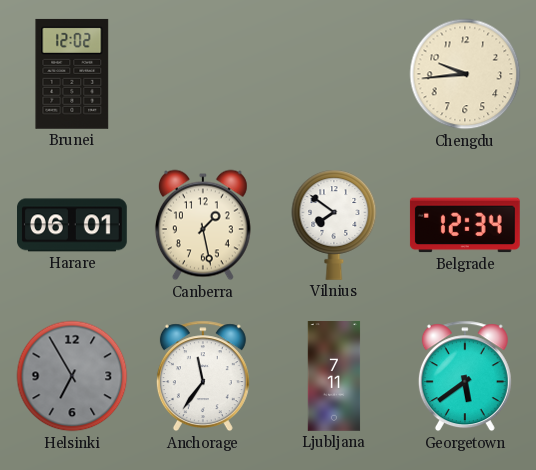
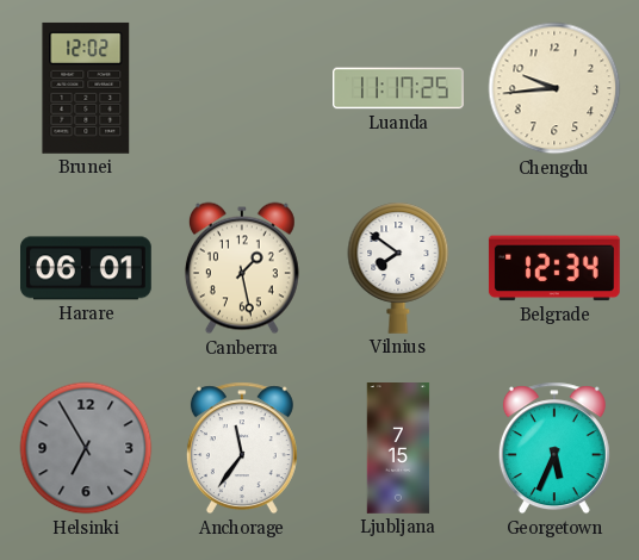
Luanda: none -> 11:17
Ljubljana: 7:11 -> 7:15
Georgetown: 5:39 -> 5:34
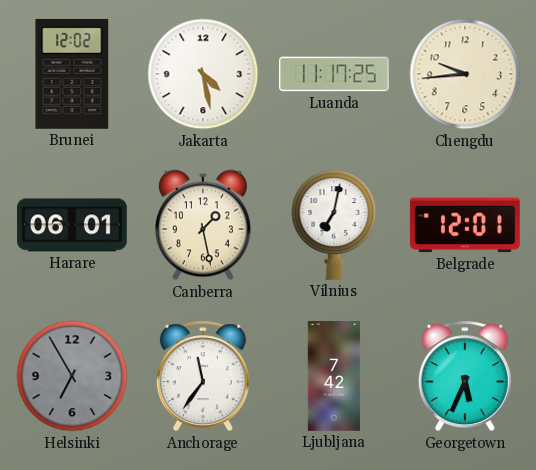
Jakarta: none -> 4:28
Vilnius: 7:51 -> 7:02
Belgrade: 12:34 -> 12:01
Ljubljana: 7:15 -> 7:42
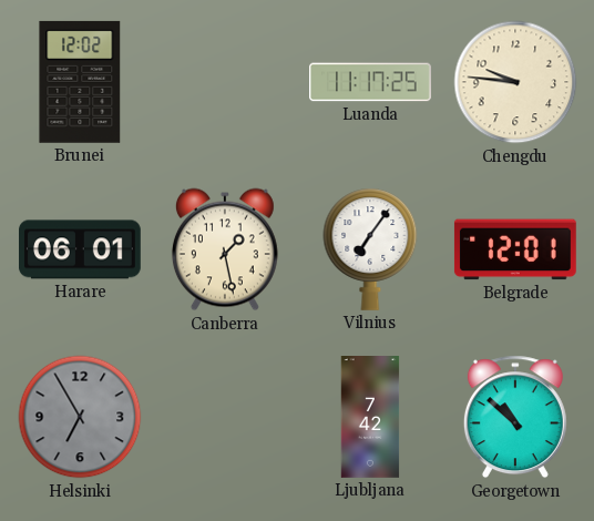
Jakarta: 4:28 -> none
Chengdu: 9:44 -> 9:46
Vilnius: 7:02 -> 7:06
Anchorage: 11:36 -> none
Georgetown: 5:34 -> 10:52
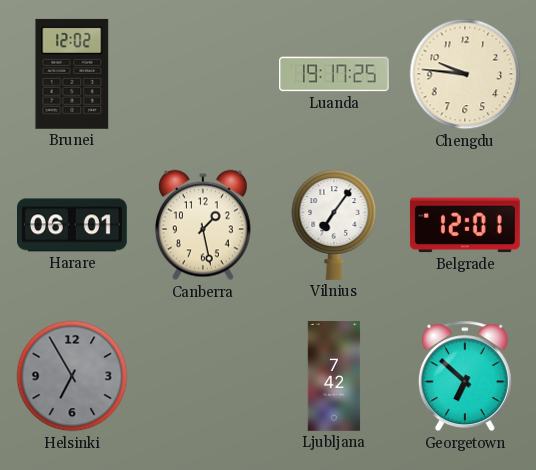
Luanda: 11:17 -> 19:17
Georgetown: 10:52 -> 6:52
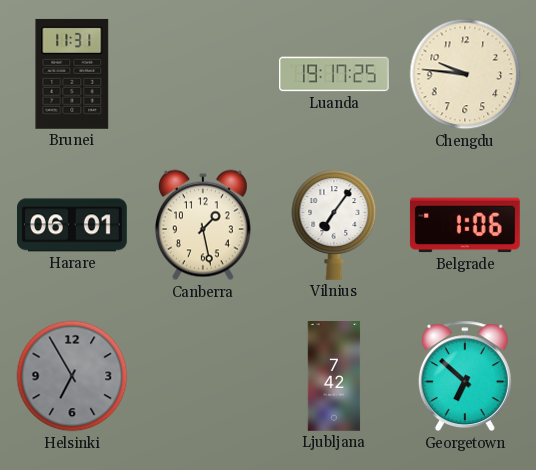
Brunei: 12:02 -> 11:31
Belgrade: 12:01 -> 1:06
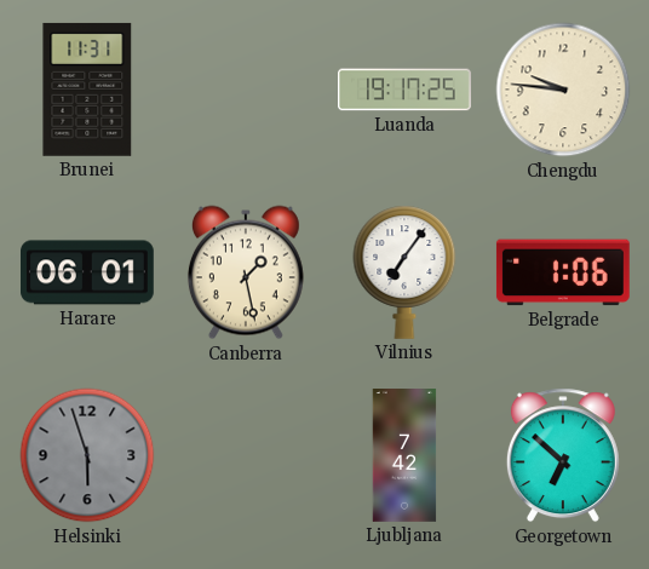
Helsinki: 6:55 -> 5:57
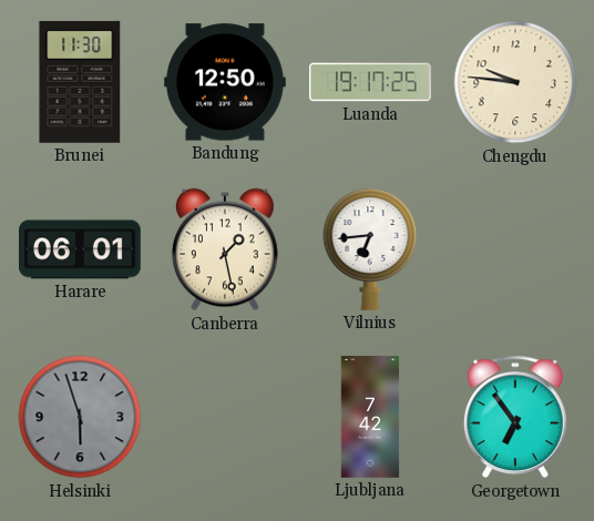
Brunei: 11:31 -> 11:30
Bandung: none -> 12:50
Vilnius: 7:06 -> 6:44
Belgrade: 1:06 -> none
Georgetown: 6:52 -> 6:54
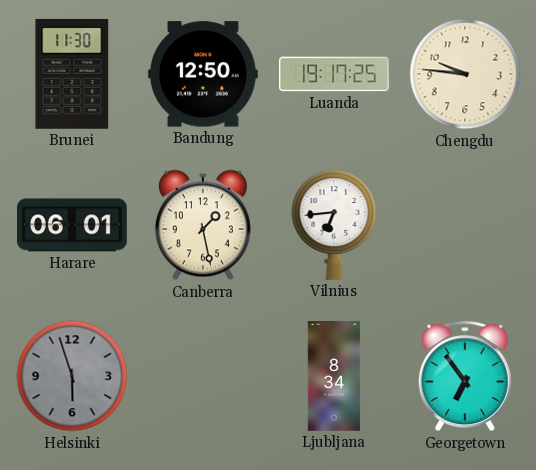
Ljubljana: 7:42 -> 8:34
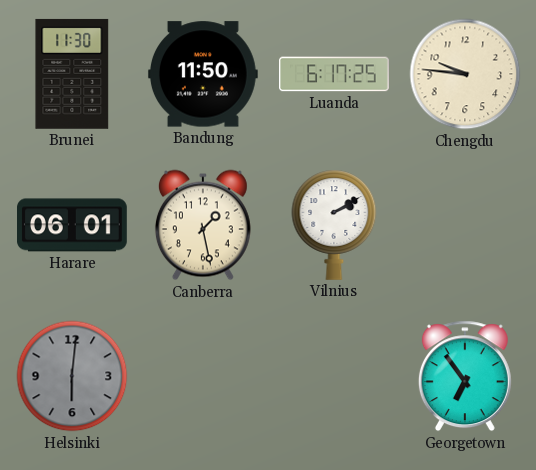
Bandung: 12:50 -> 11:50
Luanda: 19:17 -> 6:17
Vilnius: 6:44 -> 2:10
Helsinki: 5:57 -> 6:01
Ljubljana: 8:34 -> none
